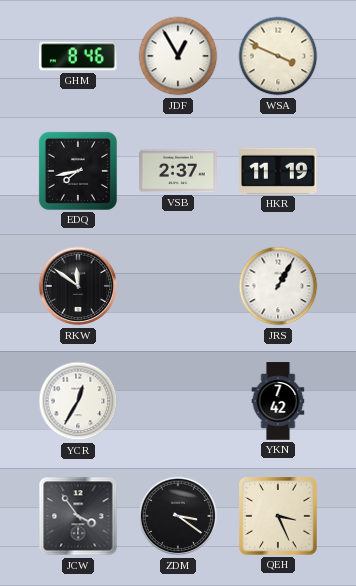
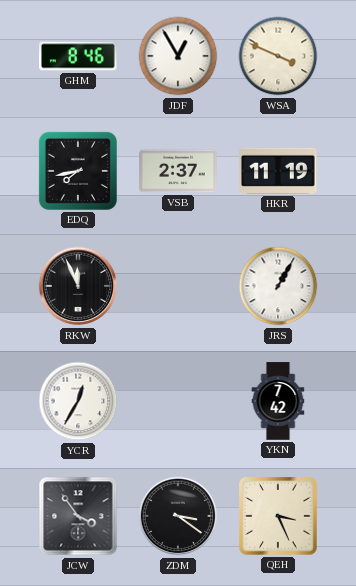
RKW: 11:51 -> 11:56
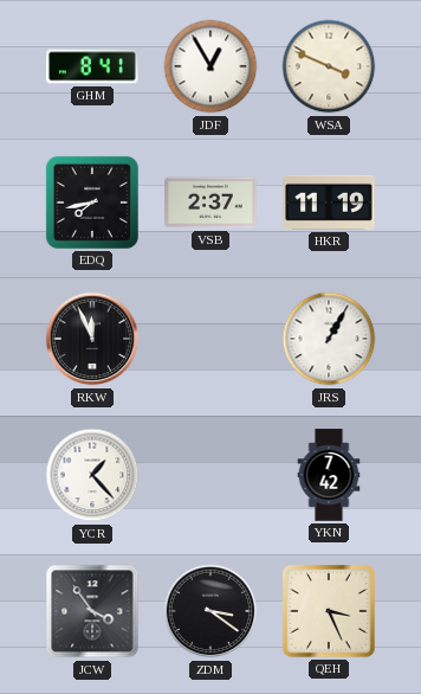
GHM: 8:46 -> 8:41
YCR: 12:35 -> 1:23
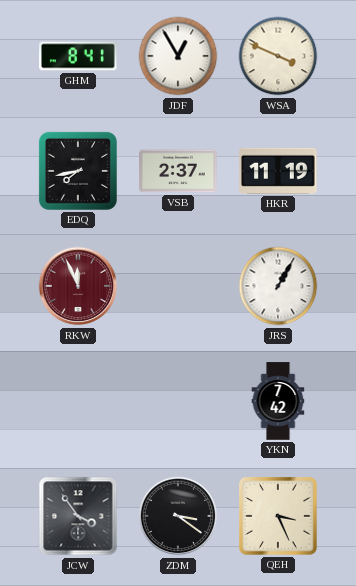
RKW dial: black -> burgundy
YCR: 1:23 -> none
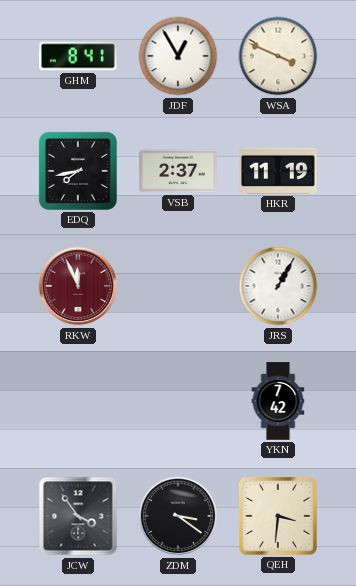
QEH: 3:26 -> 3:31
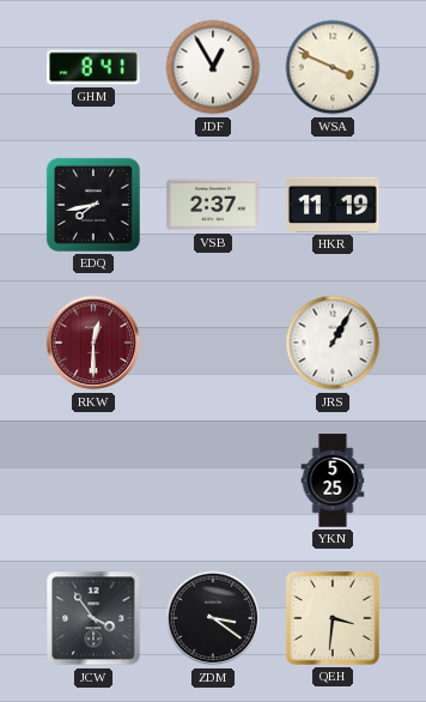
RKW: 11:56 -> 12:30
YKN: 7:42 -> 5:25
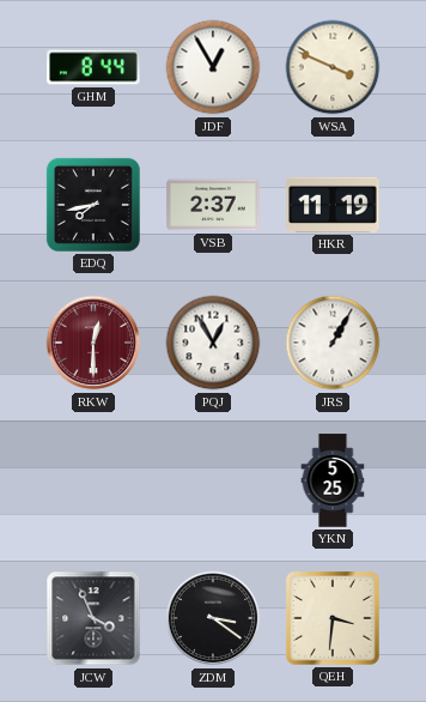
GHM: 8:41 -> 8:44
PQJ: none -> 12:55
JCW: 3:54 -> 3:56
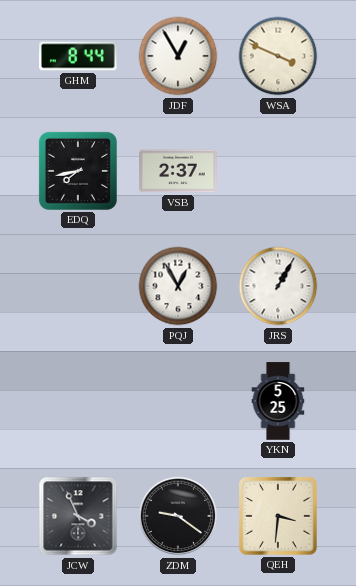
HKR: 11:19 -> none
RKW: 12:30 -> none
ZDM: 3:21 -> 9:21
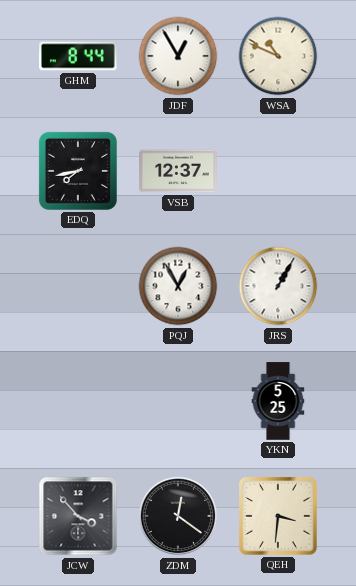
WSA: 3:49 -> 10:49
VSB: 2:37 -> 12:37
JCW: 3:56 -> 3:53
ZDM: 9:21 -> 12:21
